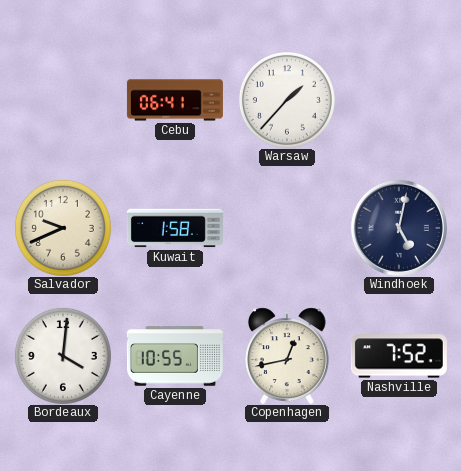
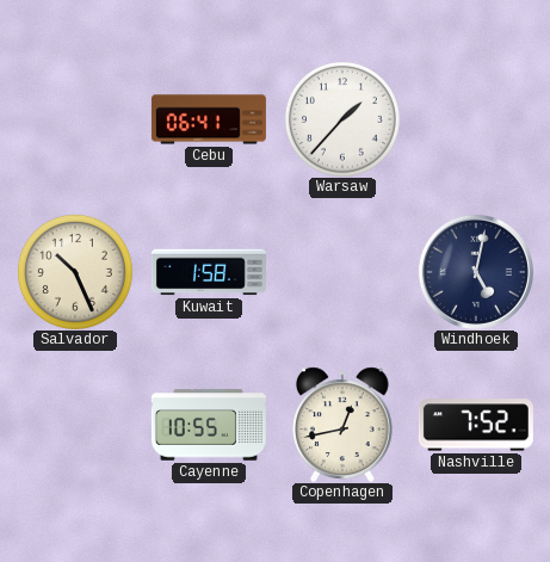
Salvador: 9:41 -> 10:26
Bordeaux: 4:01 -> none
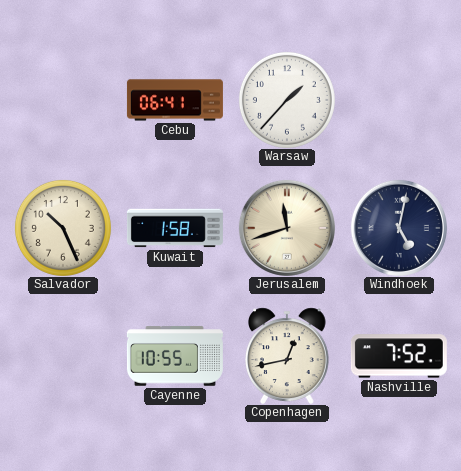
Jerusalem: none -> 11:42
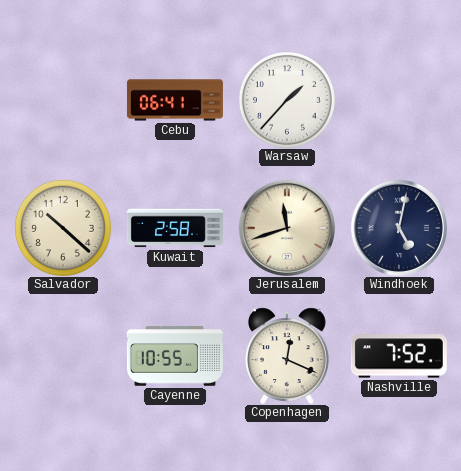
Salvador: 10:26 -> 10:22
Kuwait: 1:58 -> 2:58
Copenhagen: 12:43 -> 12:19
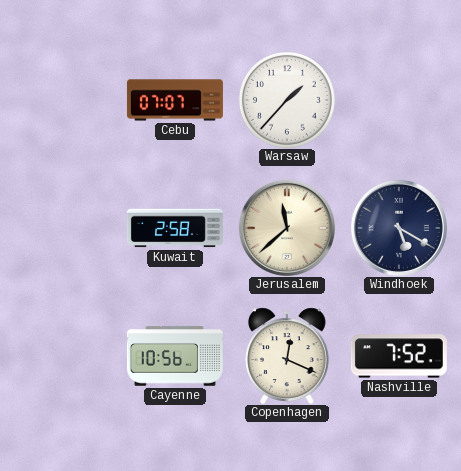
Cebu: 06:41 -> 07:07
Salvador: 10:22 -> none
Jerusalem: 11:42 -> 11:38
Windhoek: 5:02 -> 5:20
Cayenne: 10:55 -> 10:56
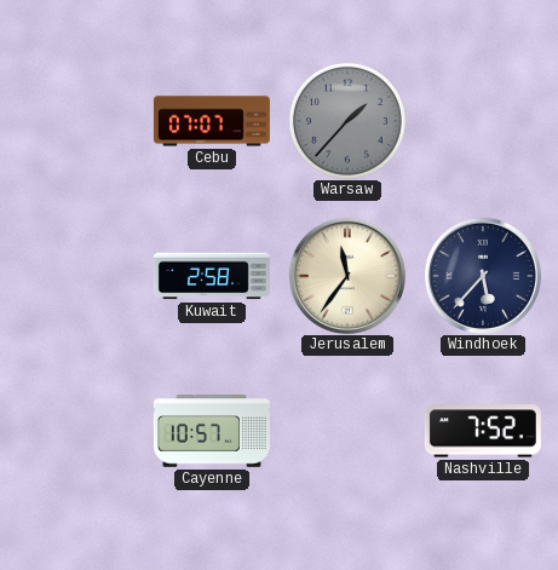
Warsaw dial: white -> grey
Jerusalem: 11:38 -> 11:36
Windhoek: 5:20 -> 5:37
Cayenne: 10:56 -> 10:57
Copenhagen: 12:19 -> none
